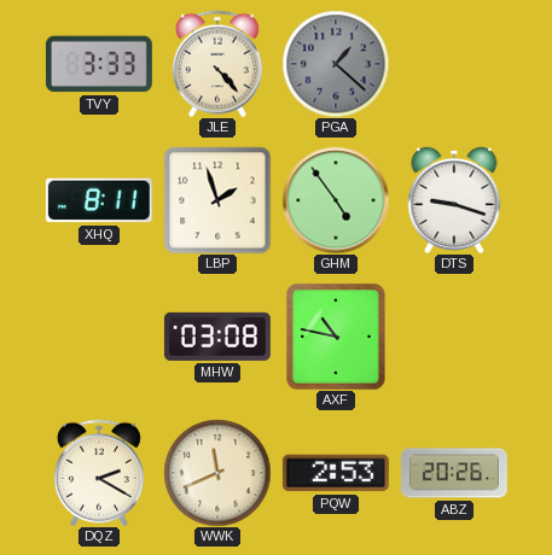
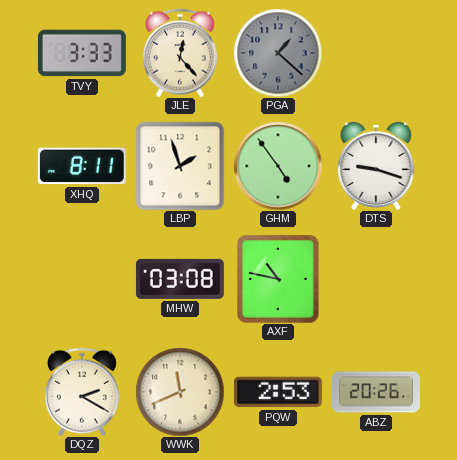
JLE: 4:23 -> 12:23
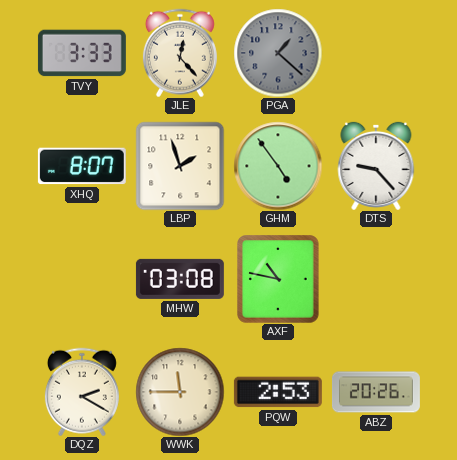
XHQ: 8:11 -> 8:07
DTS: 9:18 -> 9:23
WWK: 11:41 -> 11:45
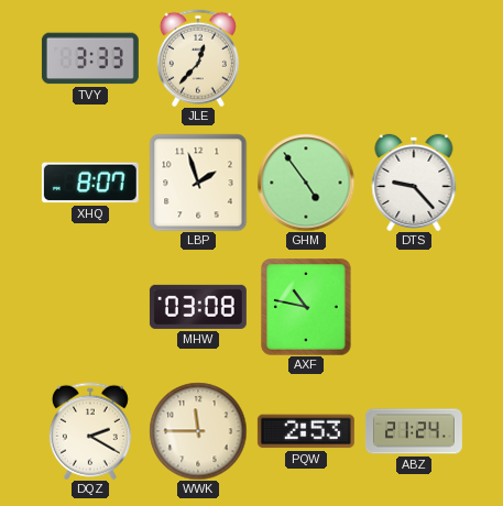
JLE: 12:23 -> 12:37
PGA: 1:22 -> none
ABZ: 20:26 -> 21:24
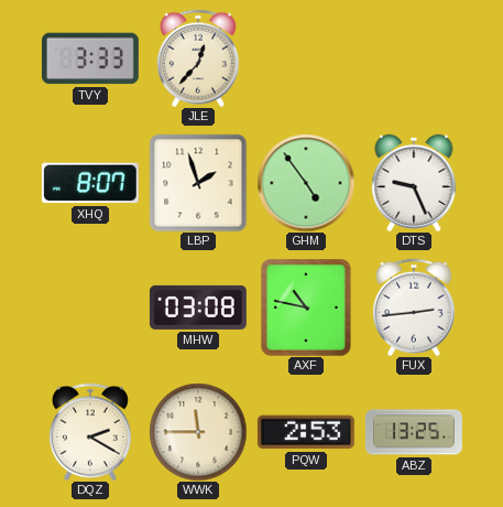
DTS: 9:23 -> 9:26
FUX: none -> 2:44
ABZ: 21:24 -> 13:25
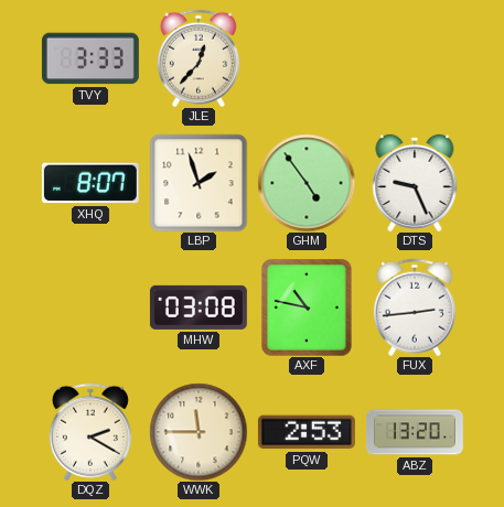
ABZ: 13:25 -> 13:20
